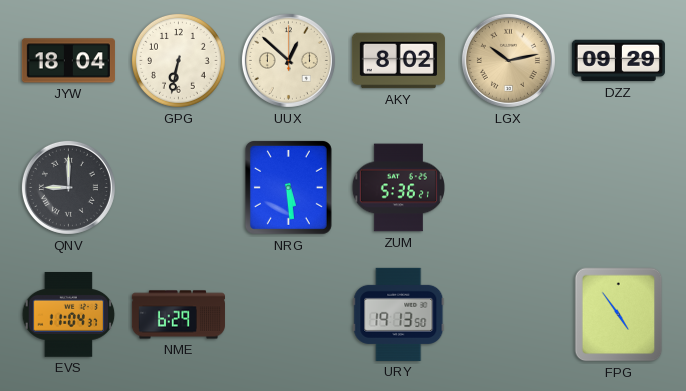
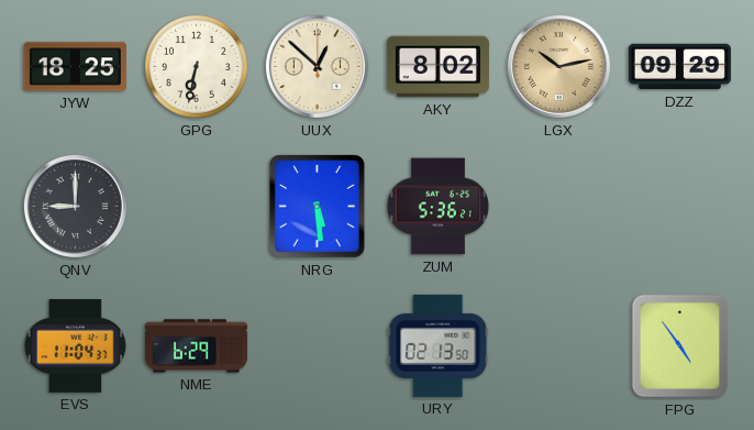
JYW: 18:04 -> 18:25
URY: 19:13 -> 02:13
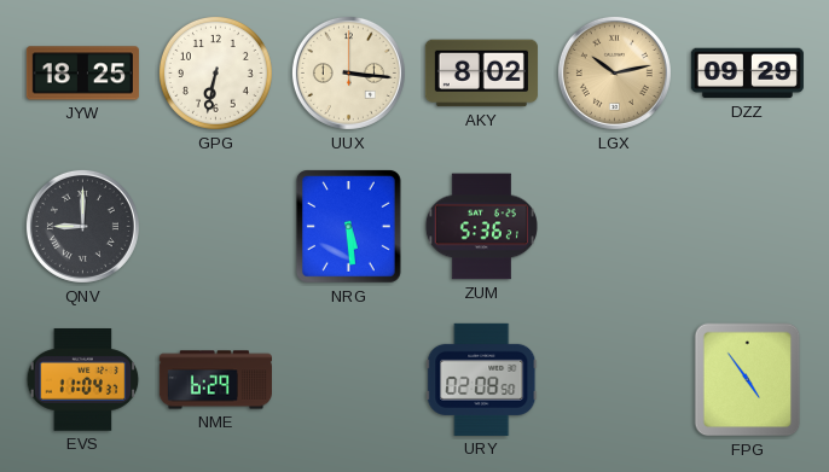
UUX: 12:52 -> 3:16
URY: 02:13 -> 02:08
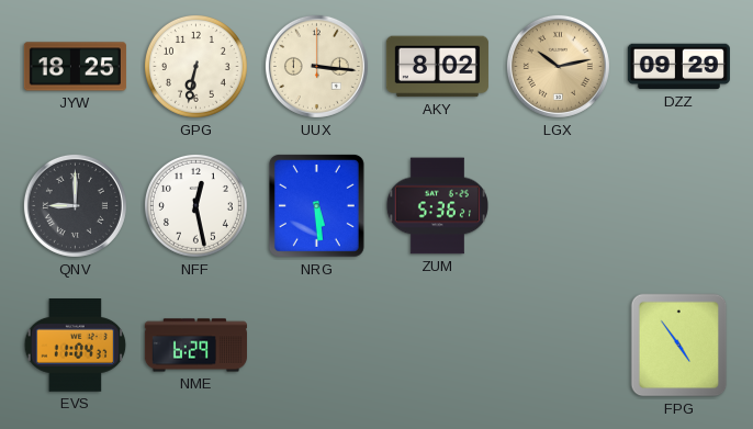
NFF: none -> 12:28
URY: 02:08 -> none
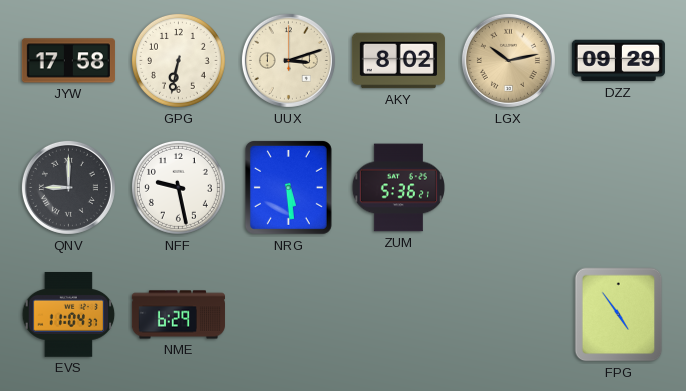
JYW: 18:25 -> 17:58
UUX: 3:16 -> 3:12
NFF: 12:28 -> 9:28
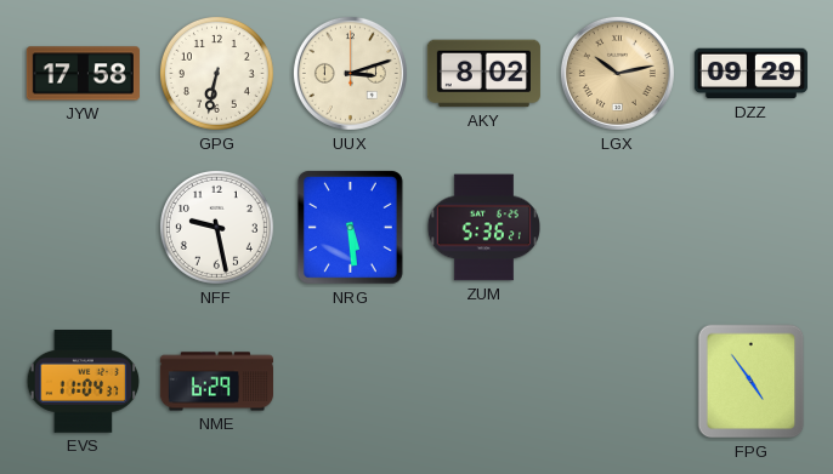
QNV: 9:00 -> none
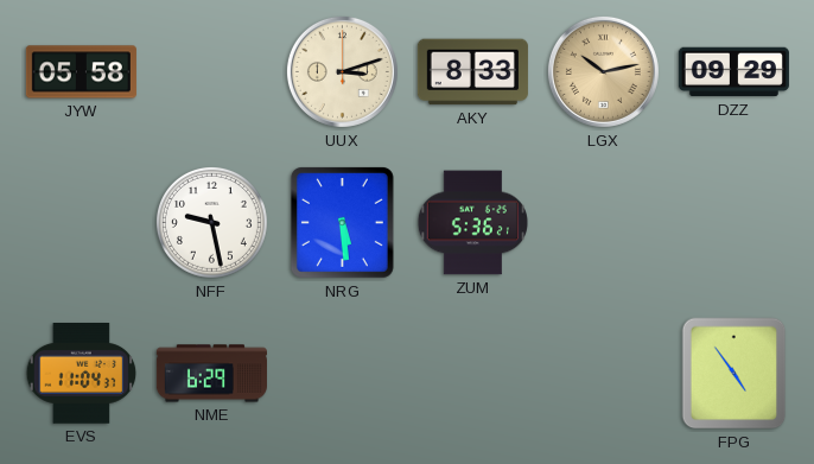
JYW: 17:58 -> 05:58
GPG: 6:32 -> none
AKY: 8:02 -> 8:33
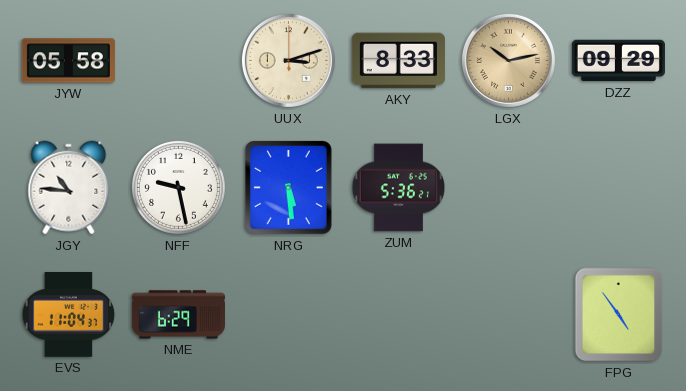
JGY: none -> 10:46
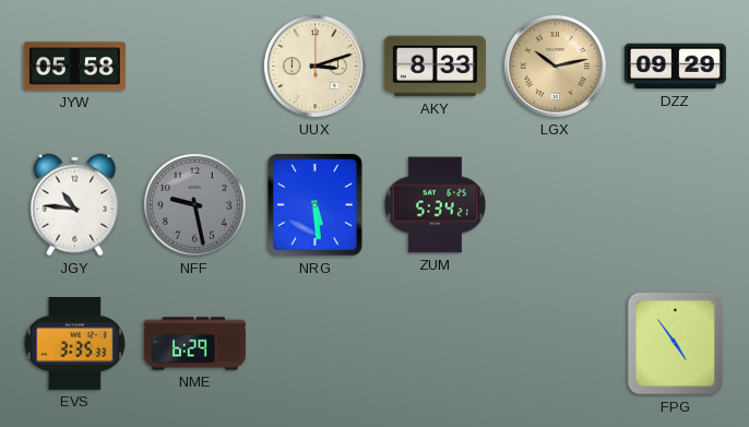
NFF dial: white -> grey
ZUM: 5:36 -> 5:34
EVS: 11:04 -> 3:35
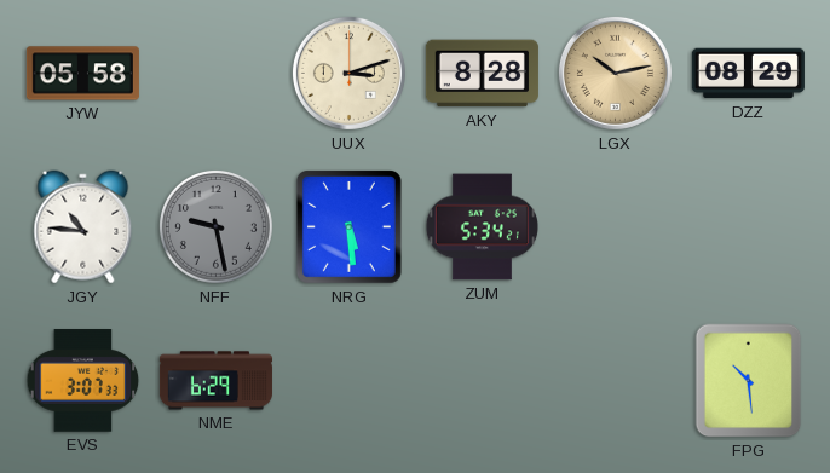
AKY: 8:33 -> 8:28
DZZ: 09:29 -> 08:29
EVS: 3:35 -> 3:07
FPG: 4:54 -> 10:29
